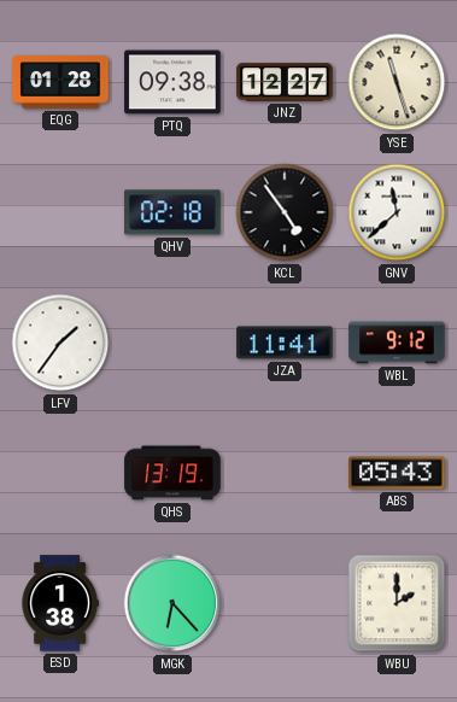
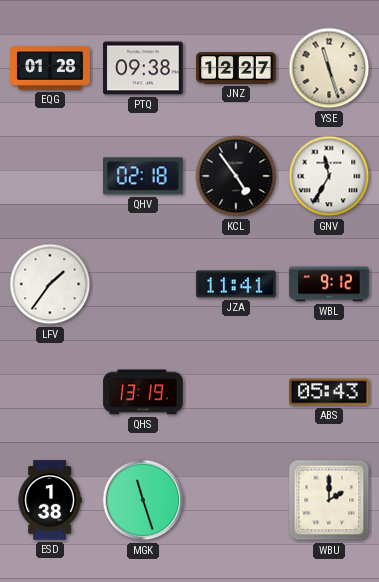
GNV: 11:38 -> 11:35
MGK: 6:23 -> 11:27
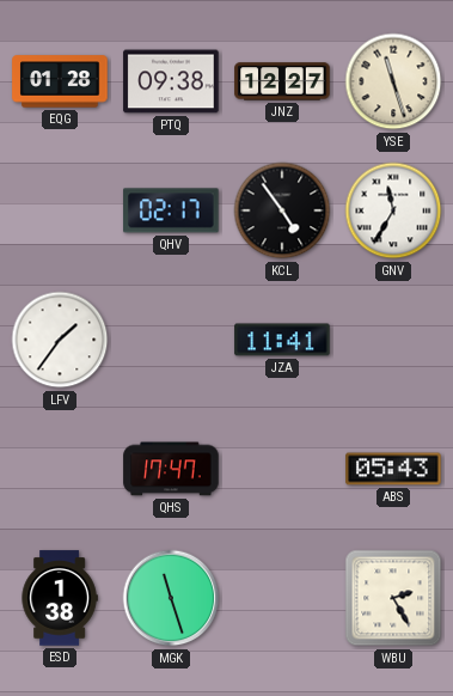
QHV: 02:18 -> 02:17
WBL: 9:12 -> none
QHS: 13:19 -> 17:47
WBU: 2:00 -> 2:25
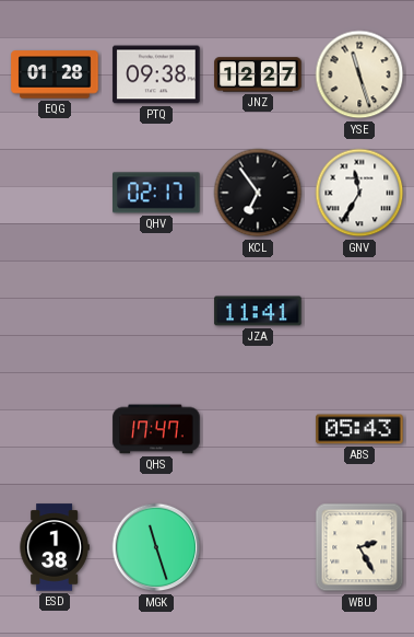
KCL: 4:54 -> 6:54
LFV: 1:36 -> none
